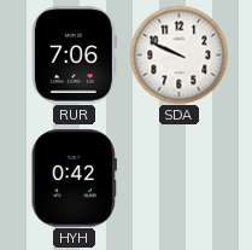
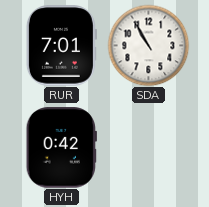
RUR: 7:06 -> 7:01
SDA: 9:49 -> 10:55
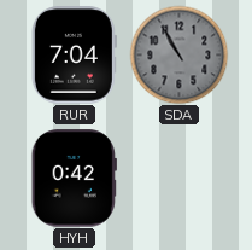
RUR: 7:01 -> 7:04
SDA dial: white -> grey
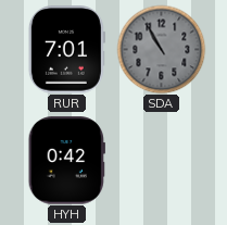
RUR: 7:04 -> 7:01
